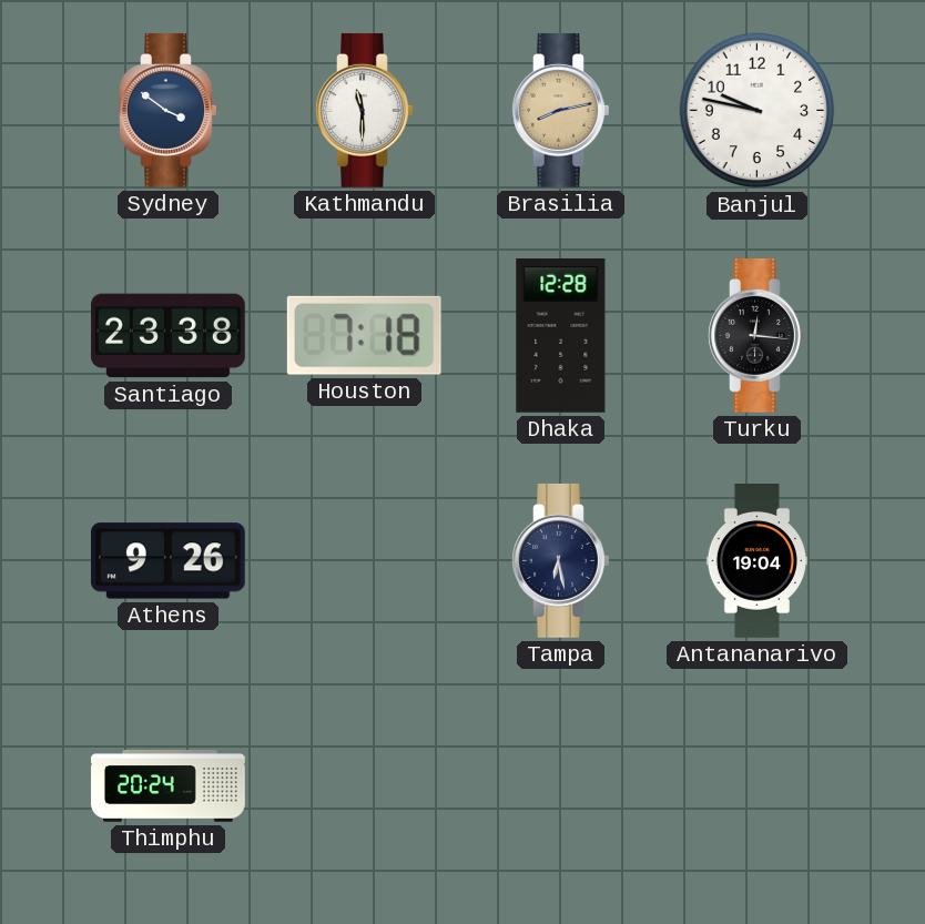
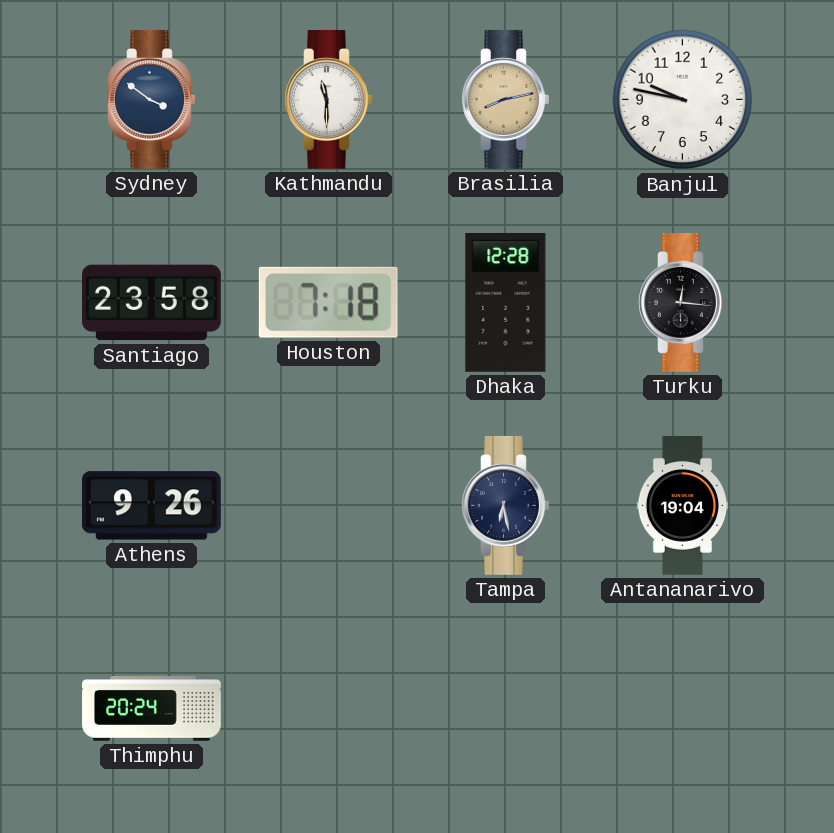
Santiago: 23:38 -> 23:58
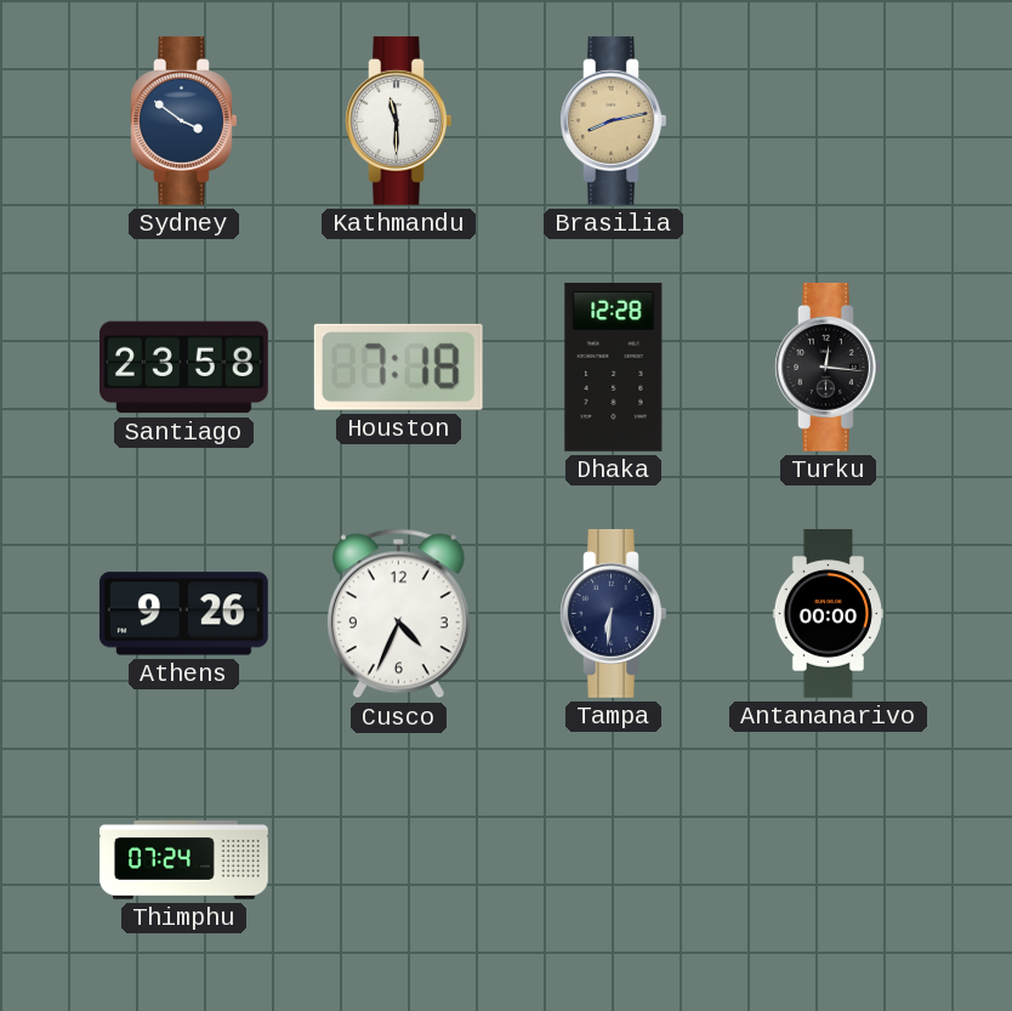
Banjul: 9:47 -> none
Cusco: none -> 4:34
Tampa: 6:28 -> 6:31
Antananarivo: 19:04 -> 00:00
Thimphu: 20:24 -> 07:24
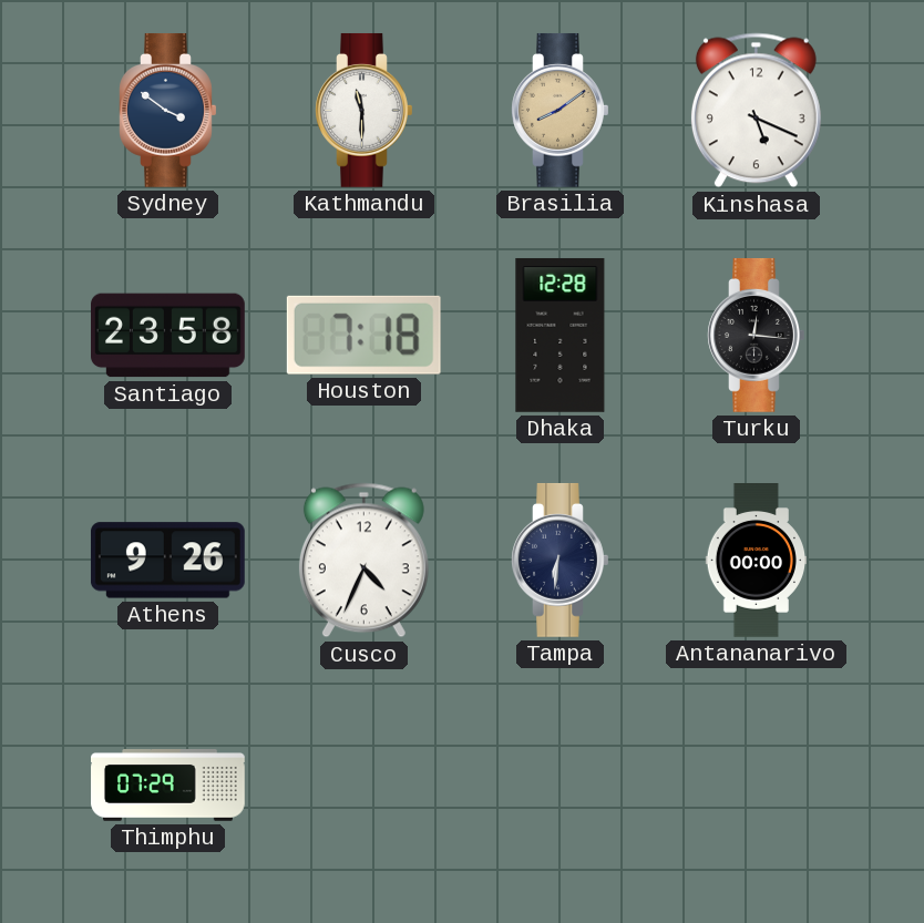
Brasilia: 8:13 -> 8:09
Kinshasa: none -> 5:19
Thimphu: 07:24 -> 07:29
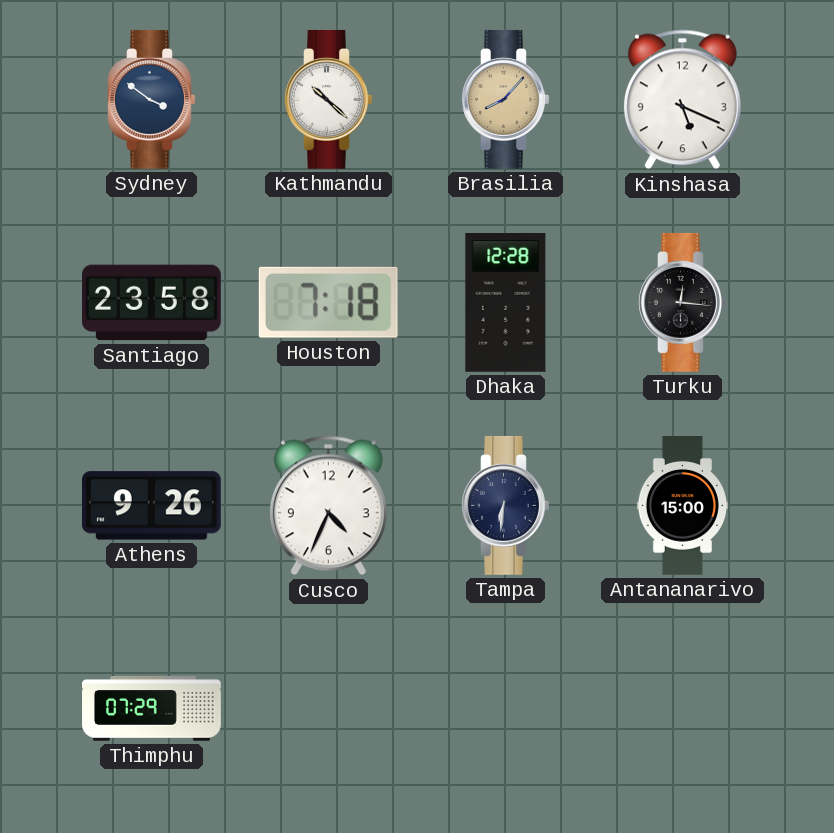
Kathmandu: 11:30 -> 10:22
Brasilia: 8:09 -> 8:07
Antananarivo: 00:00 -> 15:00
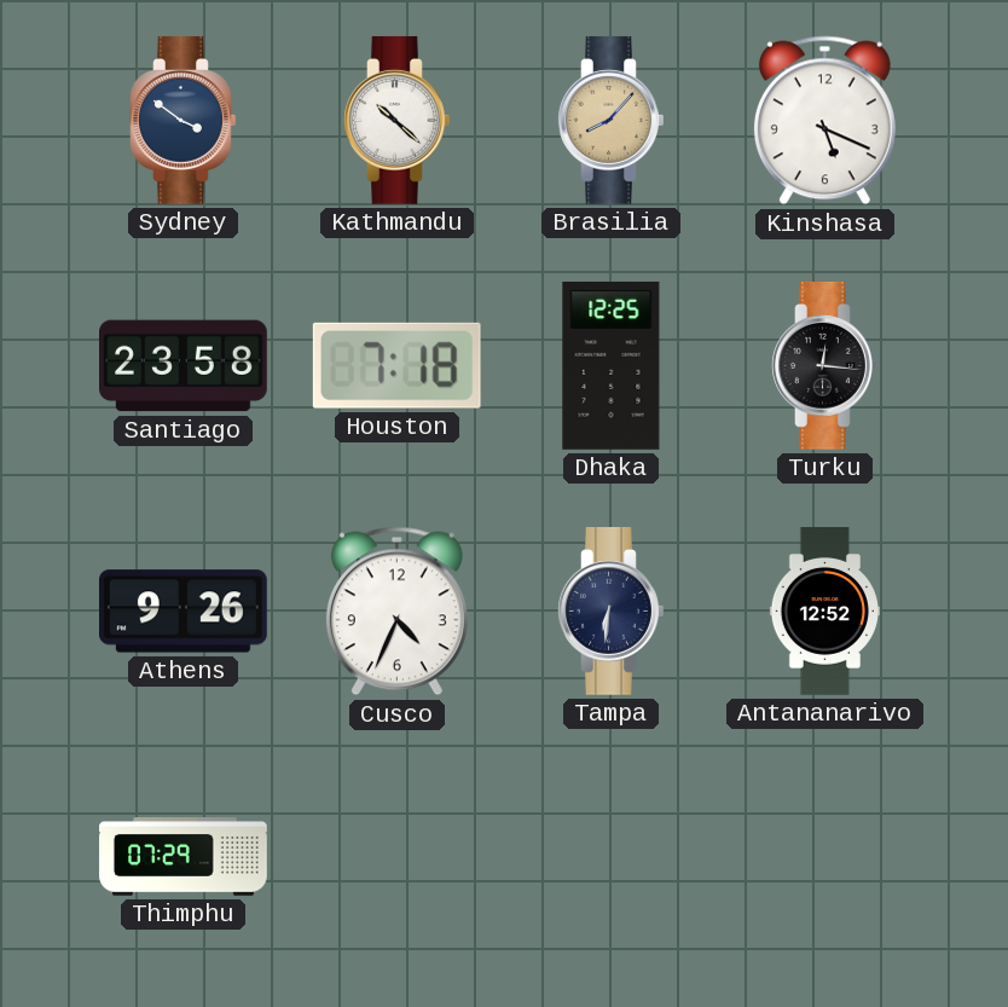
Dhaka: 12:28 -> 12:25
Antananarivo: 15:00 -> 12:52
